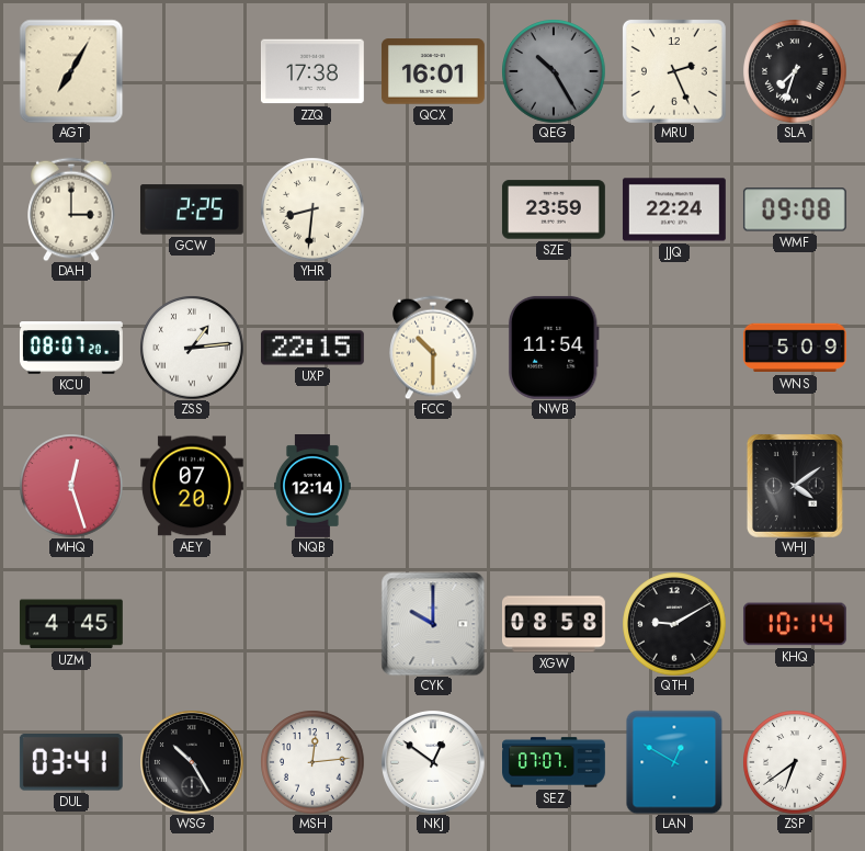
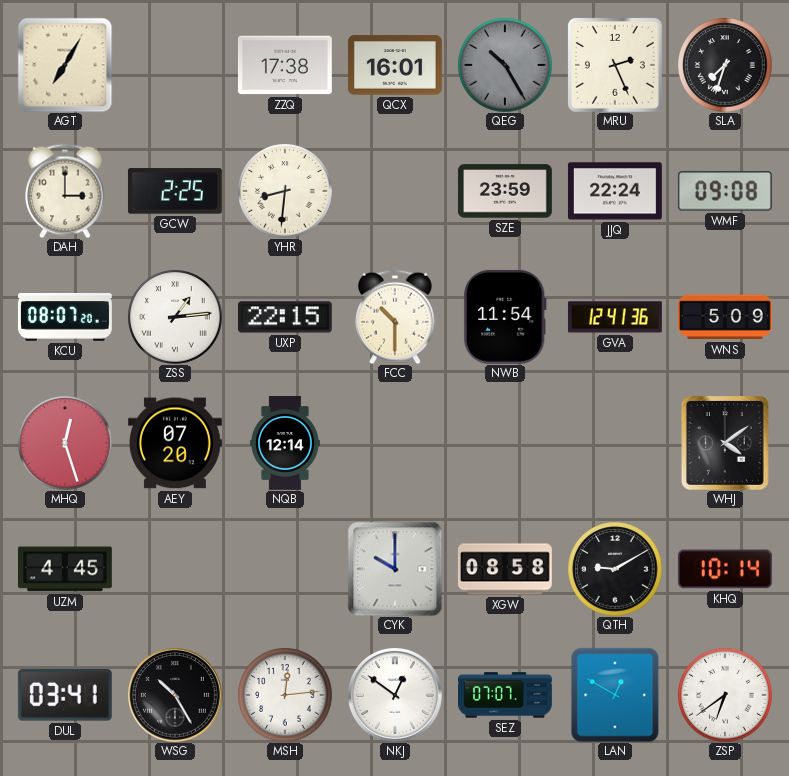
GVA: none -> 12:41
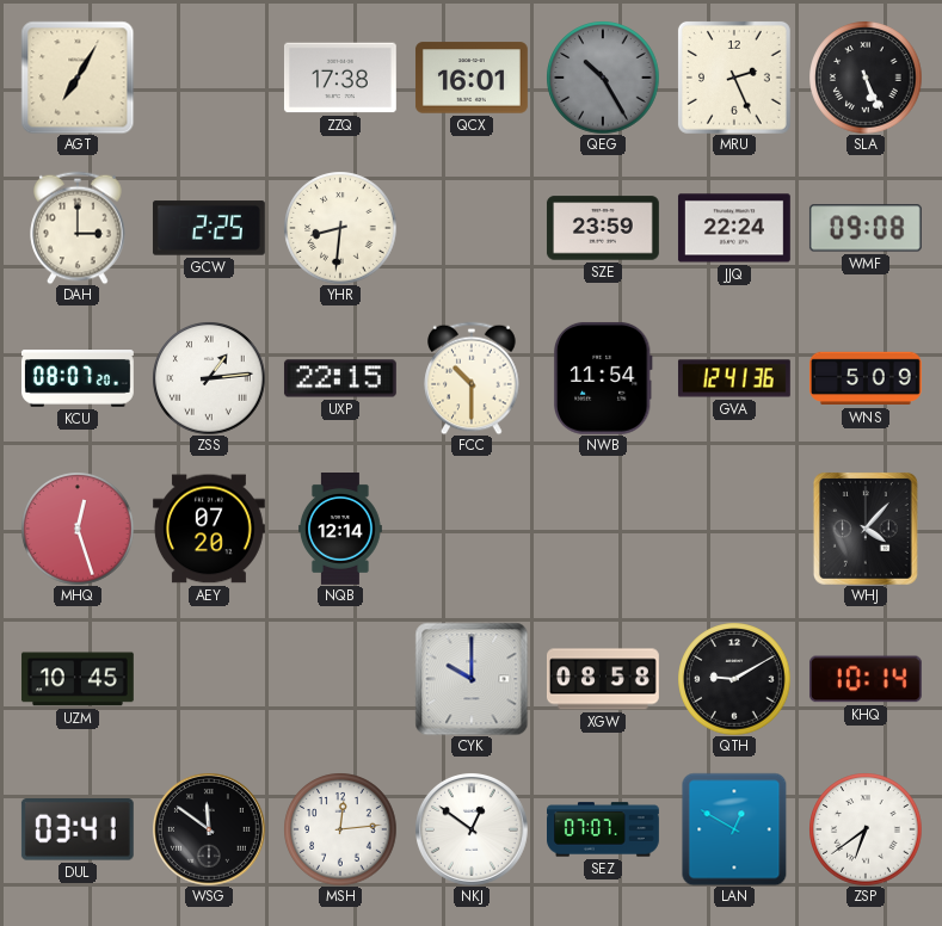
SLA: 7:33 -> 5:26
WHJ: 4:09 -> 4:07
UZM: 4:45 -> 10:45
WSG: 10:25 -> 11:51
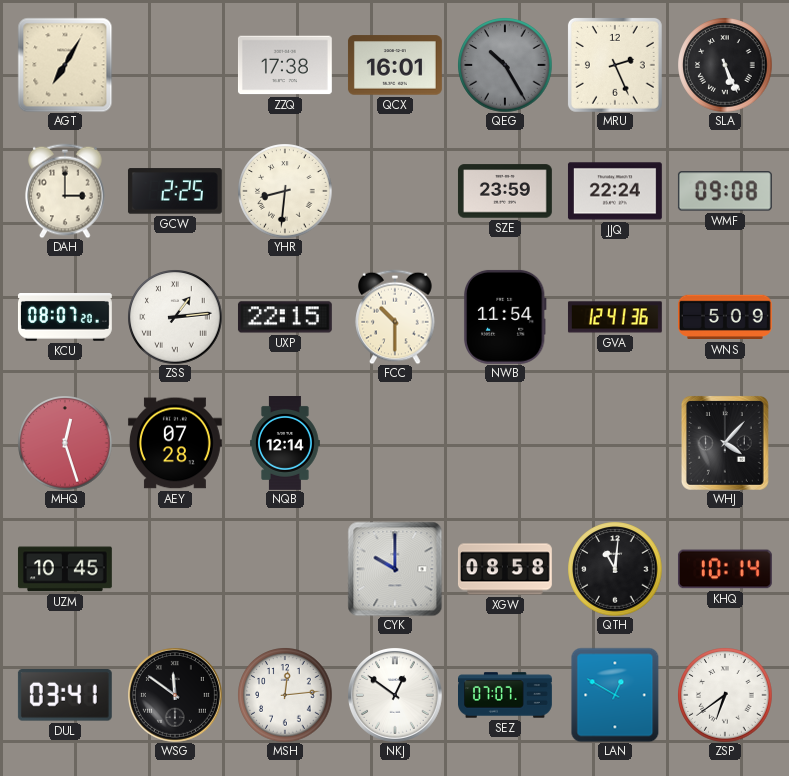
AEY: 07:20 -> 07:28
QTH: 9:10 -> 11:01
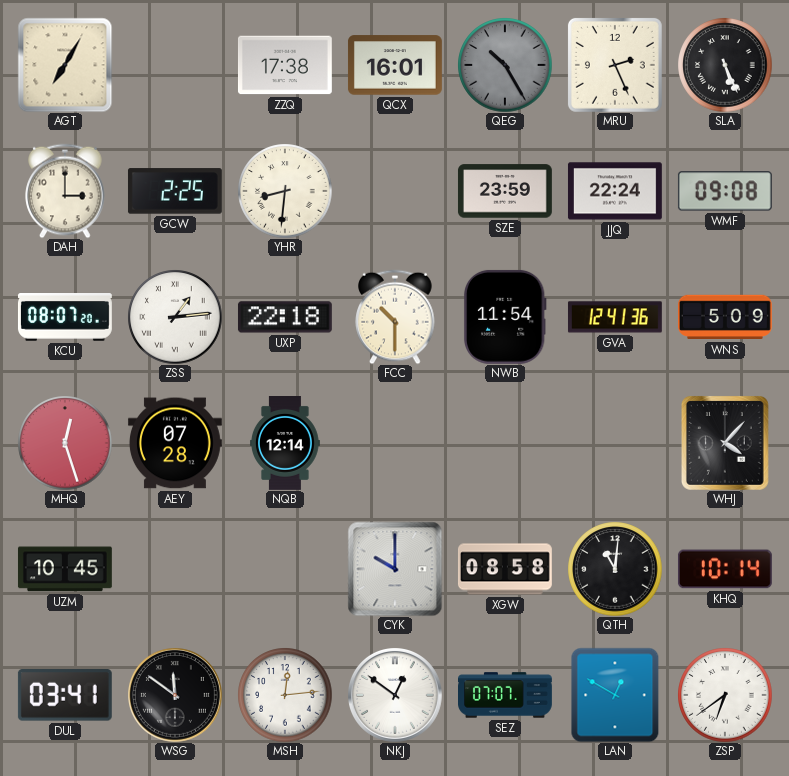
UXP: 22:15 -> 22:18
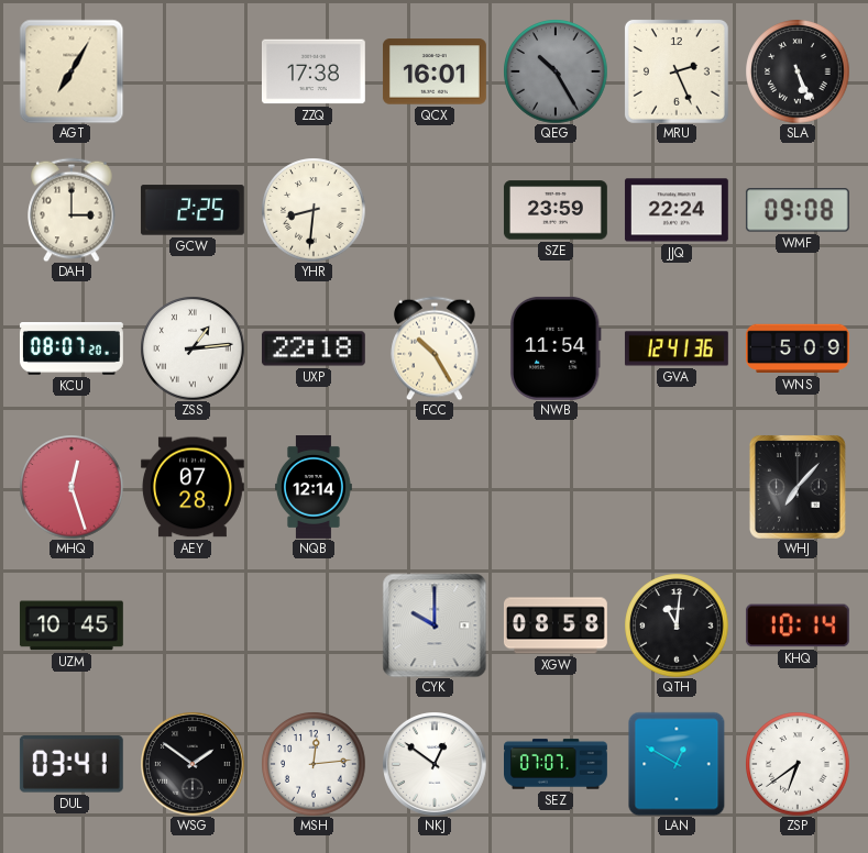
FCC: 10:30 -> 10:25
WHJ: 4:07 -> 7:07
WSG: 11:51 -> 1:51
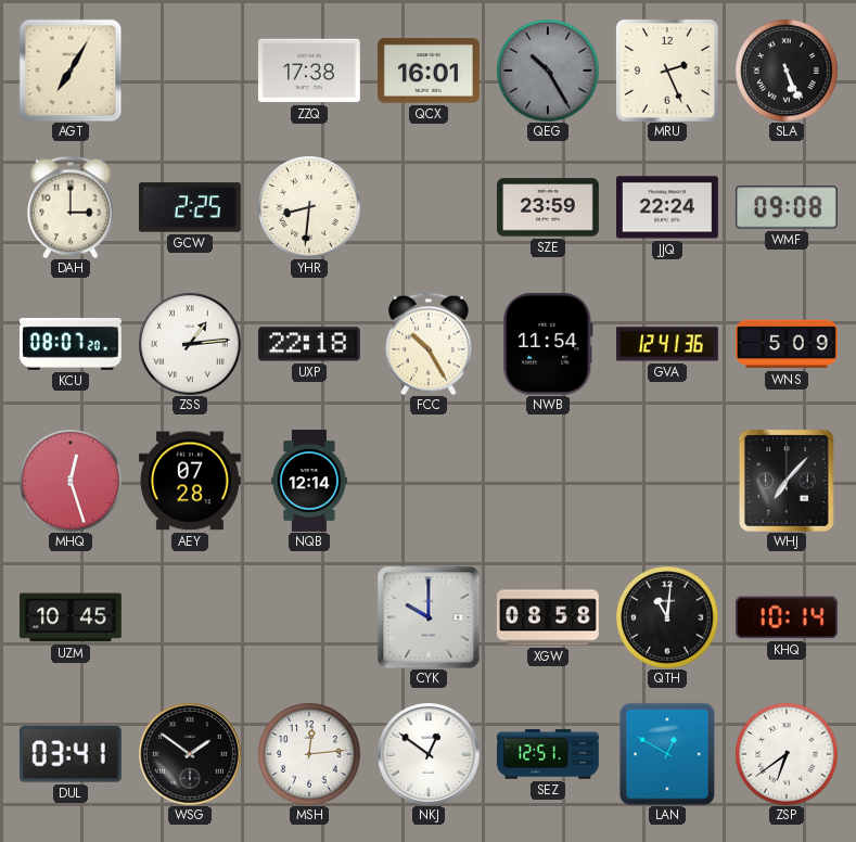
SEZ: 07:07 -> 12:51
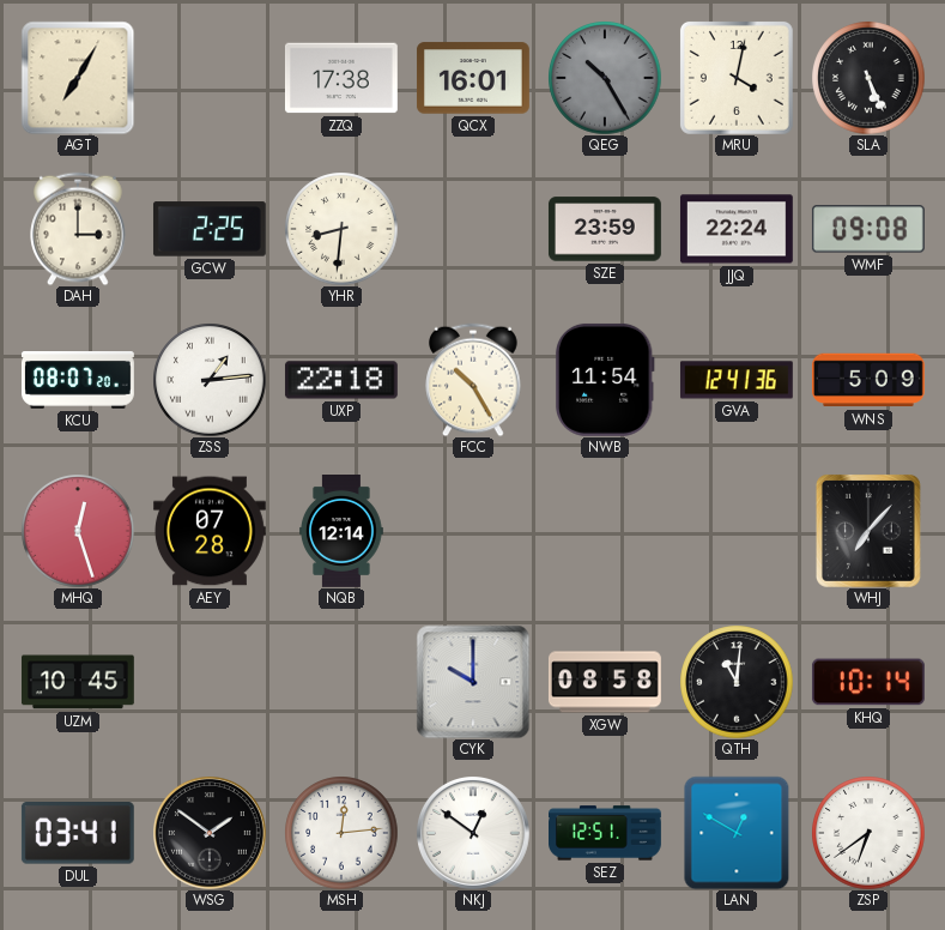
MRU: 2:26 -> 4:02
